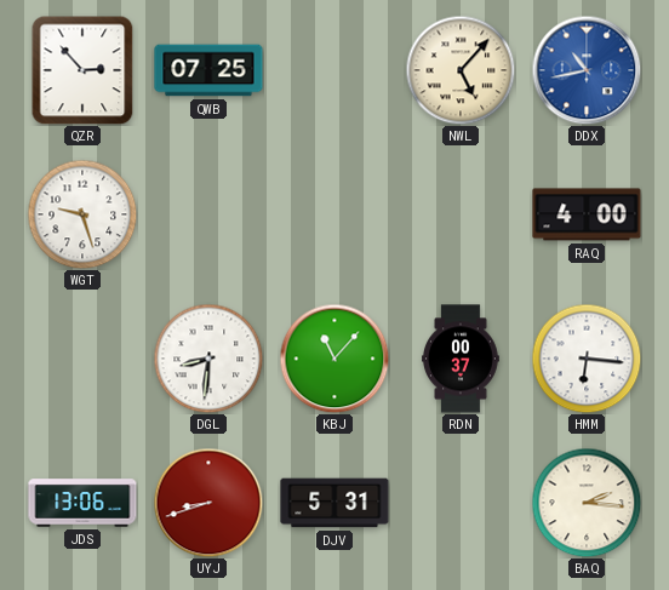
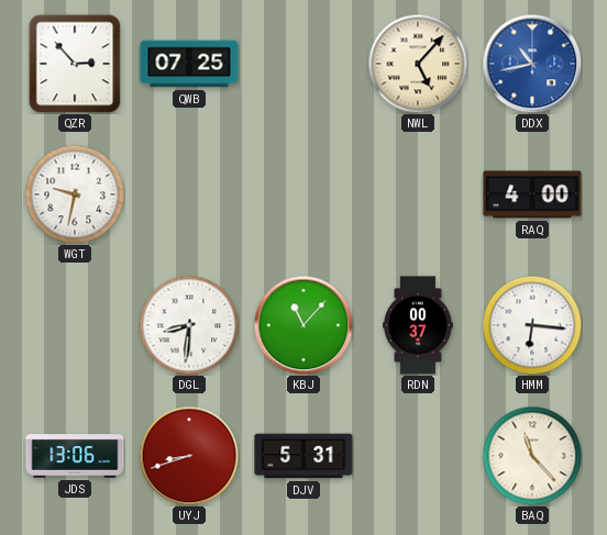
WGT: 9:27 -> 9:32
BAQ: 2:16 -> 11:23
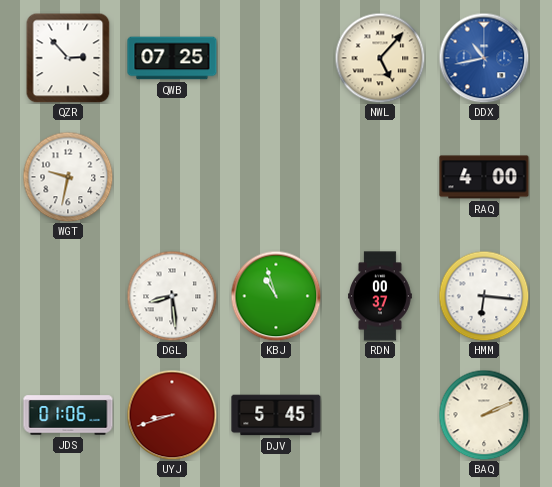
DGL: 8:31 -> 8:29
KBJ: 11:07 -> 10:57
JDS: 13:06 -> 01:06
DJV: 5:31 -> 5:45
BAQ: 11:23 -> 2:11
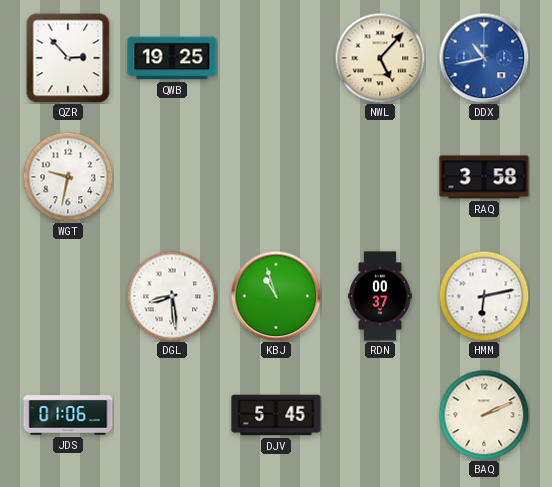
QWB: 07:25 -> 19:25
RAQ: 4:00 -> 3:58
HMM: 6:16 -> 6:13
UYJ: 8:42 -> none
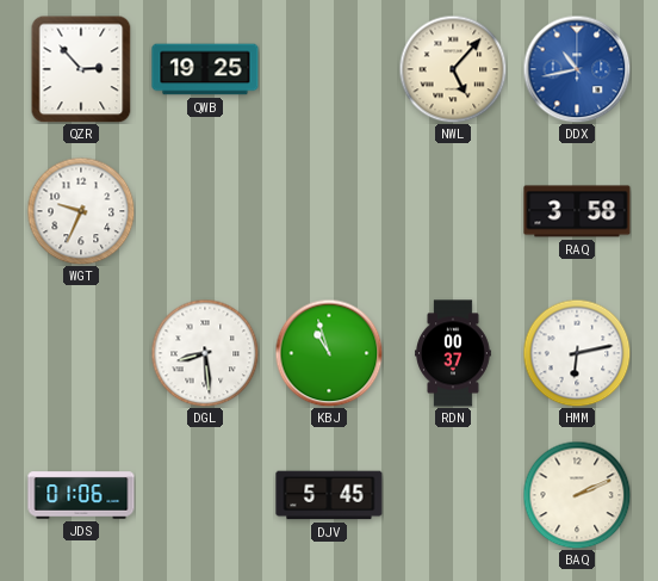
WGT: 9:32 -> 9:34
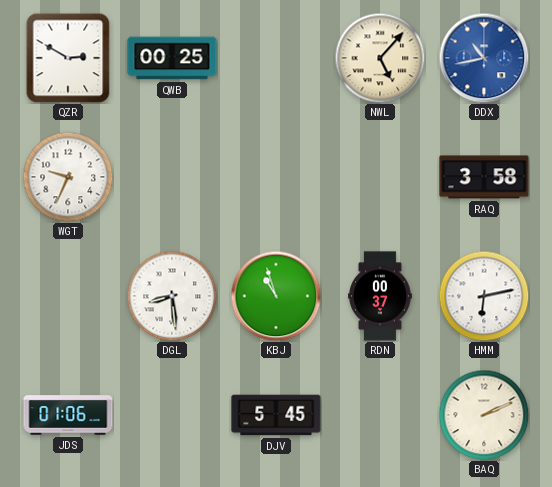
QZR: 2:53 -> 2:50
QWB: 19:25 -> 00:25
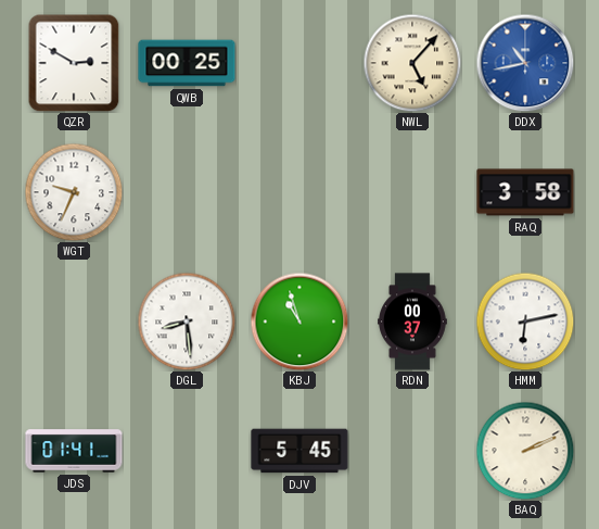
JDS: 01:06 -> 01:41
